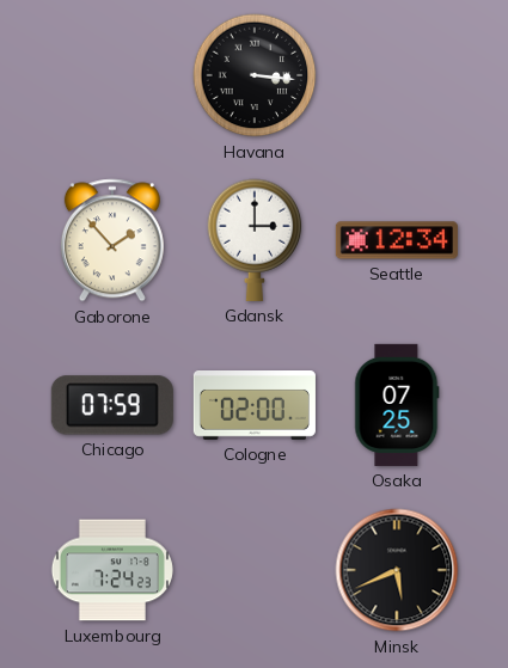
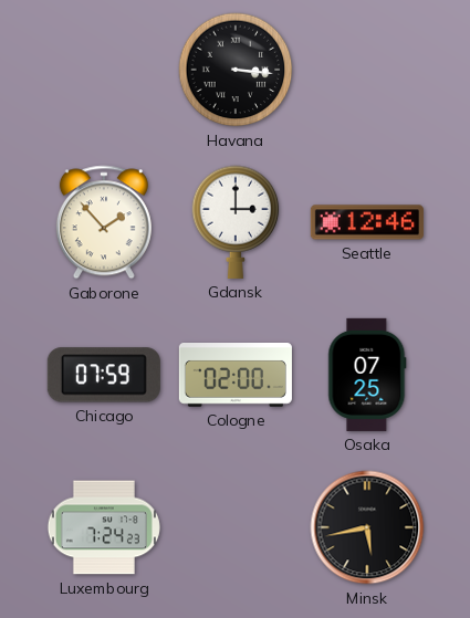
Seattle: 12:34 -> 12:46
Minsk: 5:41 -> 5:43
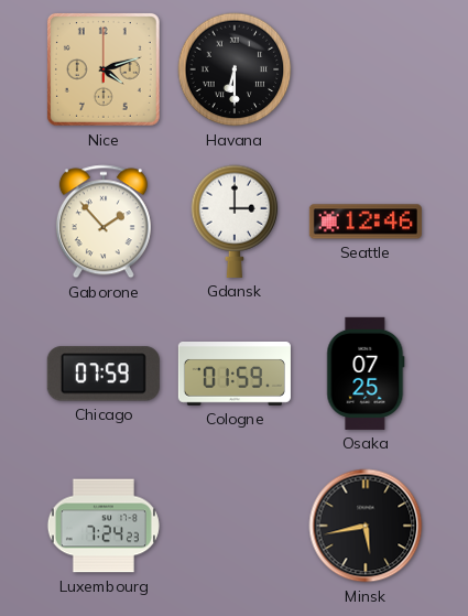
Nice: none -> 4:12
Havana: 3:16 -> 6:30
Cologne: 02:00 -> 01:59
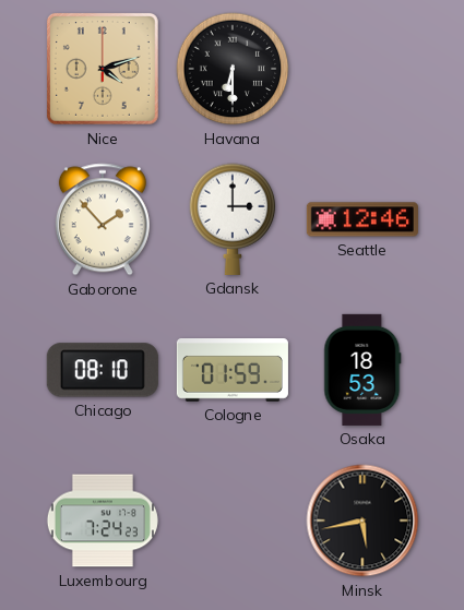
Chicago: 07:59 -> 08:10
Osaka: 07:25 -> 18:53
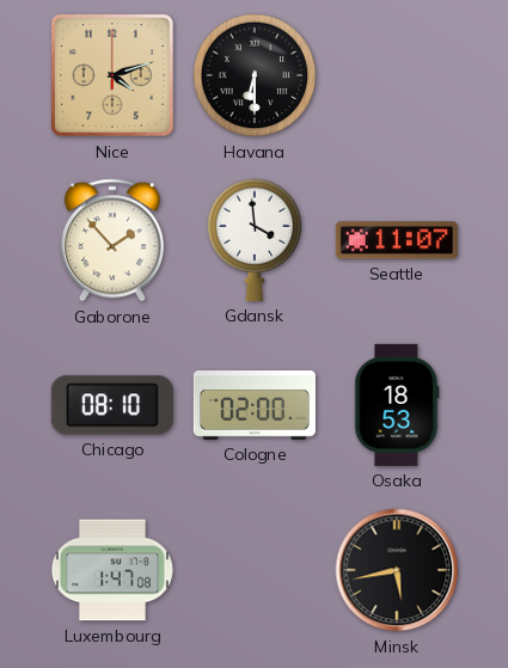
Gdansk: 3:00 -> 3:59
Seattle: 12:46 -> 11:07
Cologne: 01:59 -> 02:00
Luxembourg: 7:24 -> 1:47
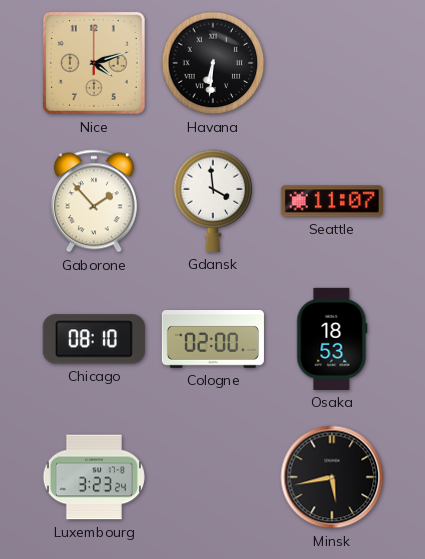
Havana: 6:30 -> 6:31
Luxembourg: 1:47 -> 3:23
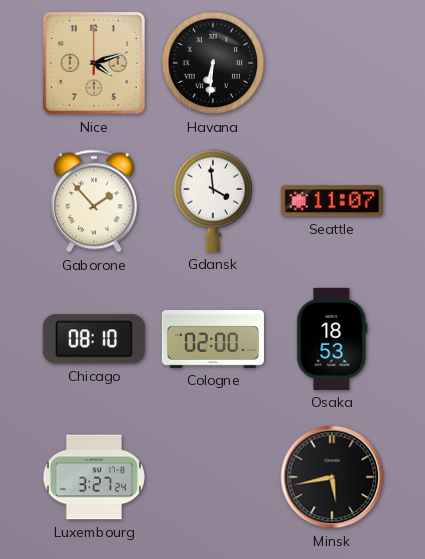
Luxembourg: 3:23 -> 3:27
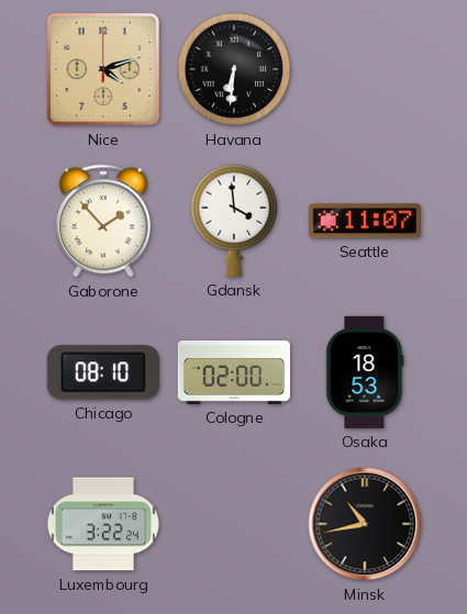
Luxembourg: 3:27 -> 3:22
Minsk: 5:43 -> 10:43
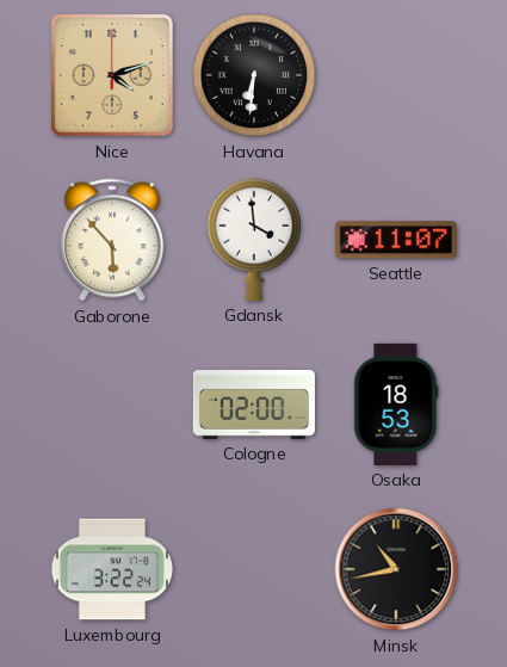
Gaborone: 1:53 -> 5:53
Chicago: 08:10 -> none
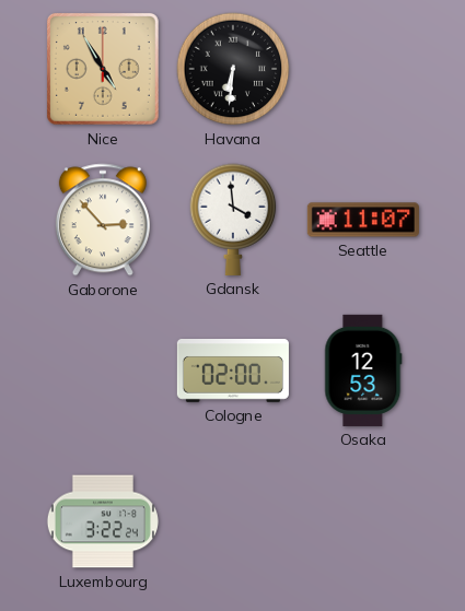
Nice: 4:12 -> 4:55
Gaborone: 5:53 -> 2:53
Osaka: 18:53 -> 12:53
Minsk: 10:43 -> none
